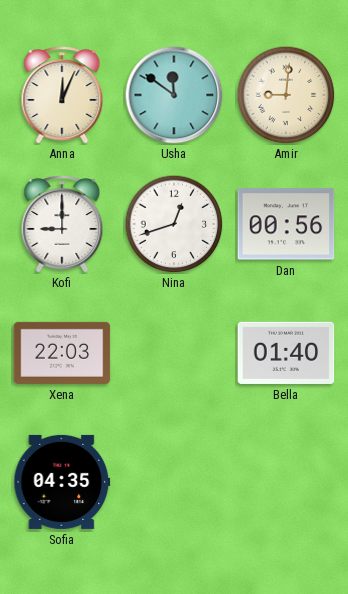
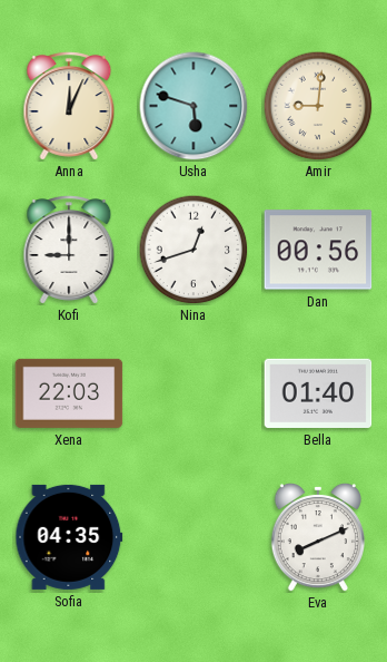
Usha: 11:51 -> 5:48
Eva: none -> 8:11
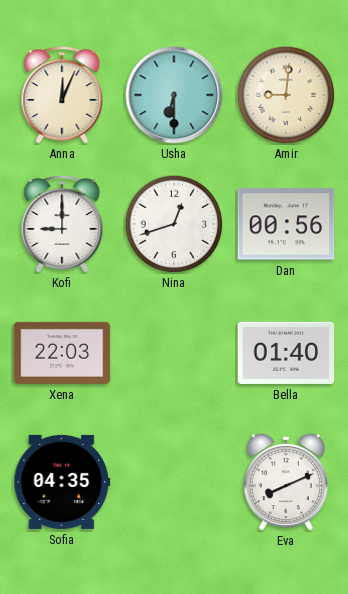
Usha: 5:48 -> 6:30
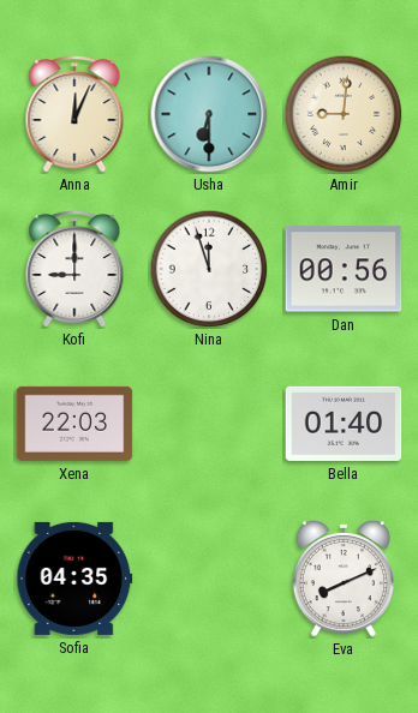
Nina: 12:42 -> 11:57
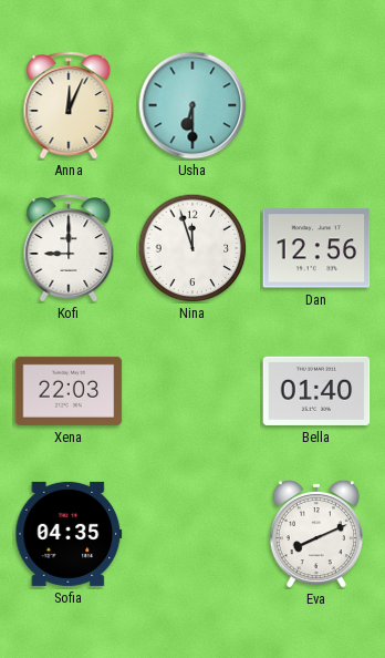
Amir: 9:01 -> none
Dan: 00:56 -> 12:56
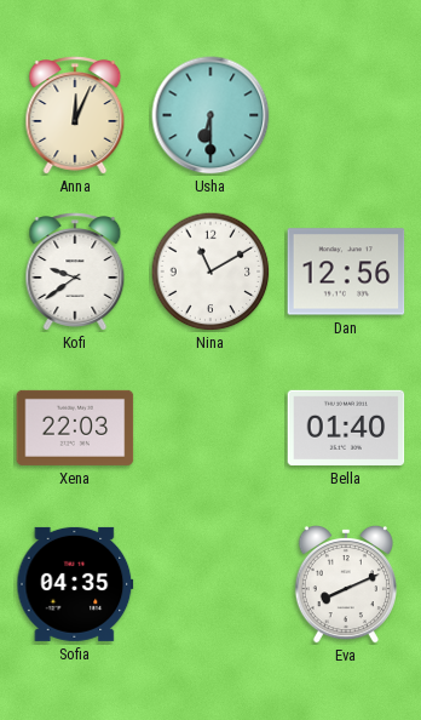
Kofi: 9:00 -> 9:39
Nina: 11:57 -> 11:10
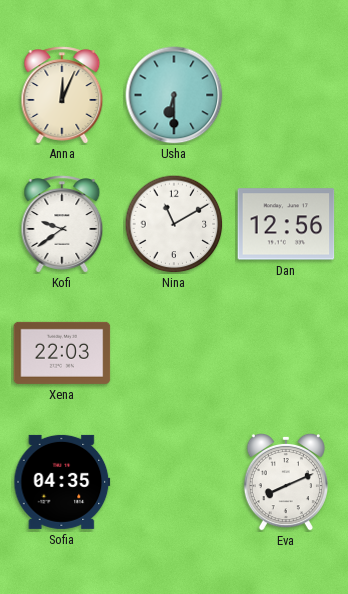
Bella: 01:40 -> none
